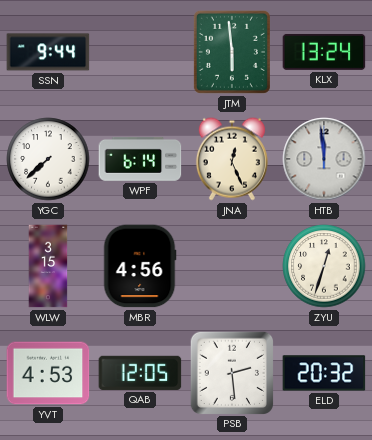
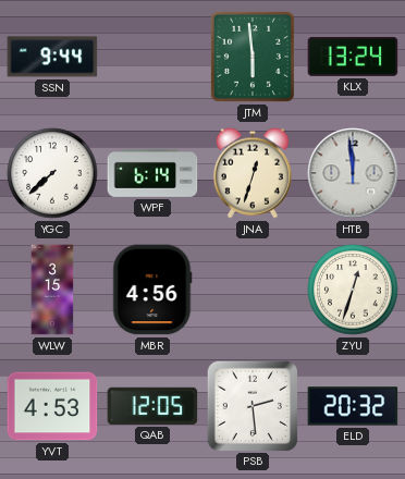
JNA: 12:26 -> 12:33
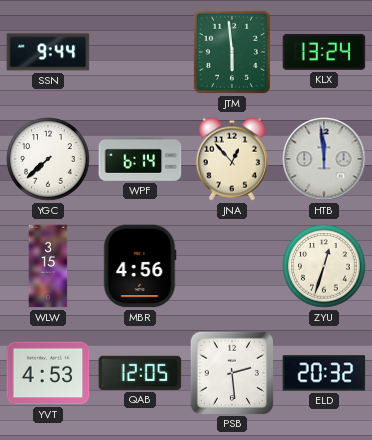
JNA: 12:33 -> 12:53
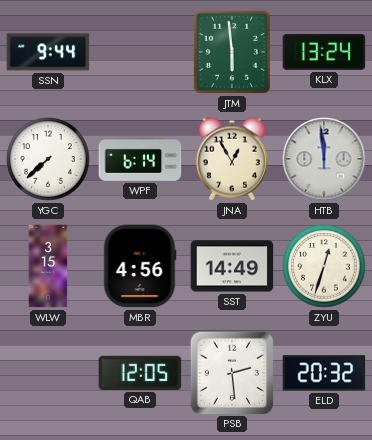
JNA: 12:53 -> 12:55
SST: none -> 14:49
YVT: 4:53 -> none
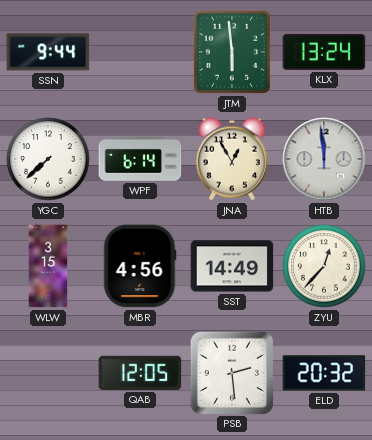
ZYU: 12:33 -> 12:37
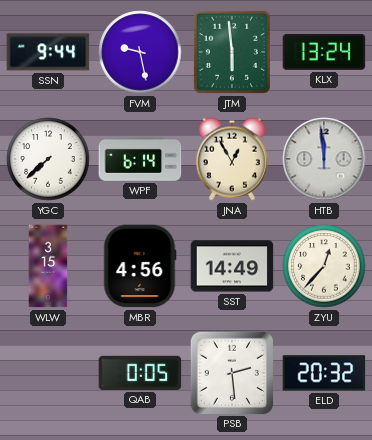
FVM: none -> 9:28
QAB: 12:05 -> 0:05
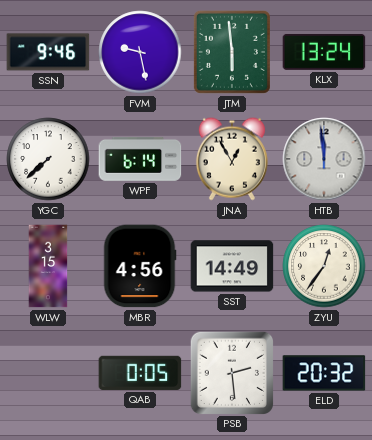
SSN: 9:44 -> 9:46
ZYU: 12:37 -> 12:36
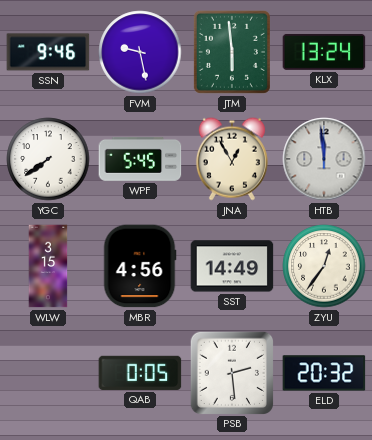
YGC: 7:38 -> 7:39
WPF: 6:14 -> 5:45
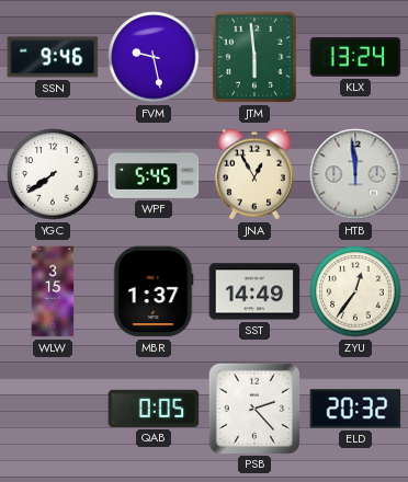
MBR: 4:56 -> 1:37
PSB: 2:29 -> 2:23
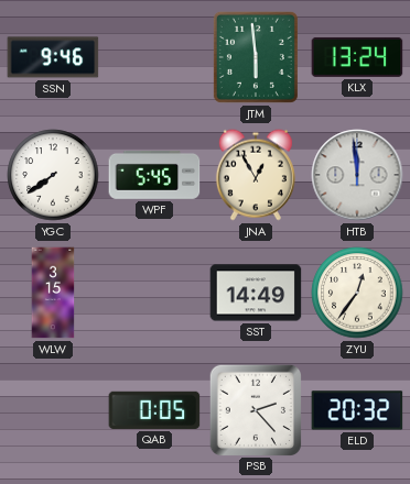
FVM: 9:28 -> none
MBR: 1:37 -> none
